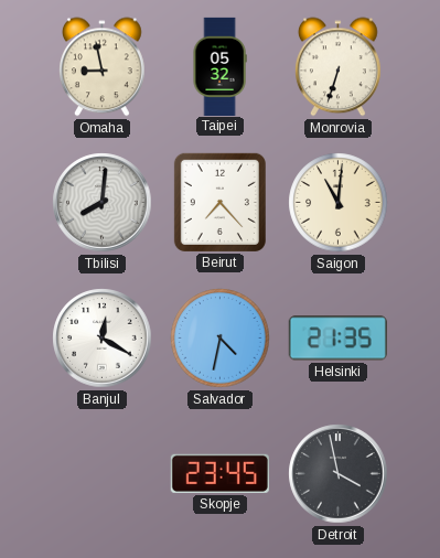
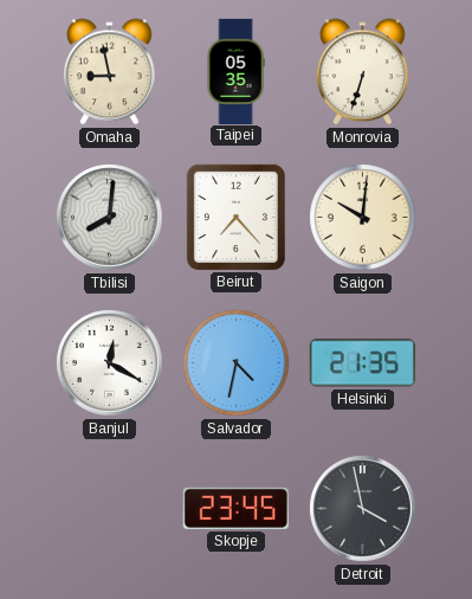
Taipei: 05:32 -> 05:35
Saigon: 11:01 -> 10:01
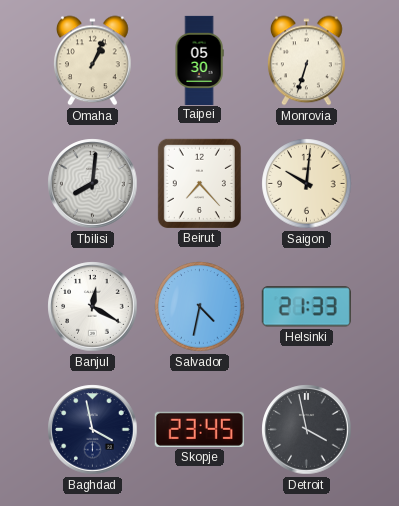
Omaha: 8:58 -> 1:04
Taipei: 05:35 -> 05:30
Helsinki: 21:35 -> 21:33
Baghdad: none -> 3:58
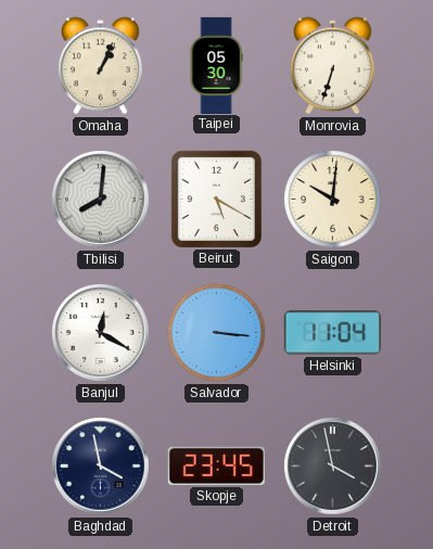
Beirut: 7:23 -> 5:20
Salvador: 4:32 -> 3:16
Helsinki: 21:33 -> 11:04
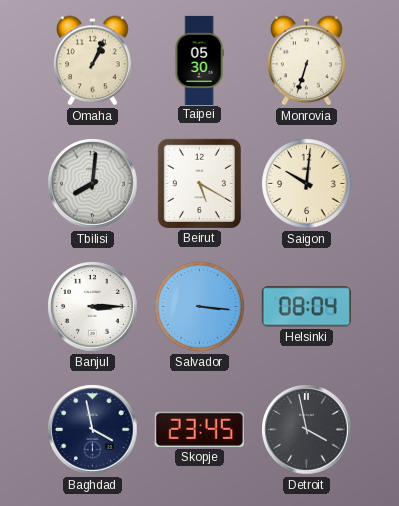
Banjul: 12:20 -> 3:15
Helsinki: 11:04 -> 08:04
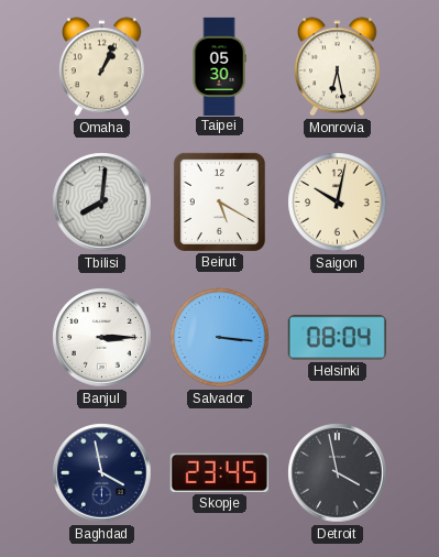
Monrovia: 6:33 -> 6:28
Saigon: 10:01 -> 10:02
